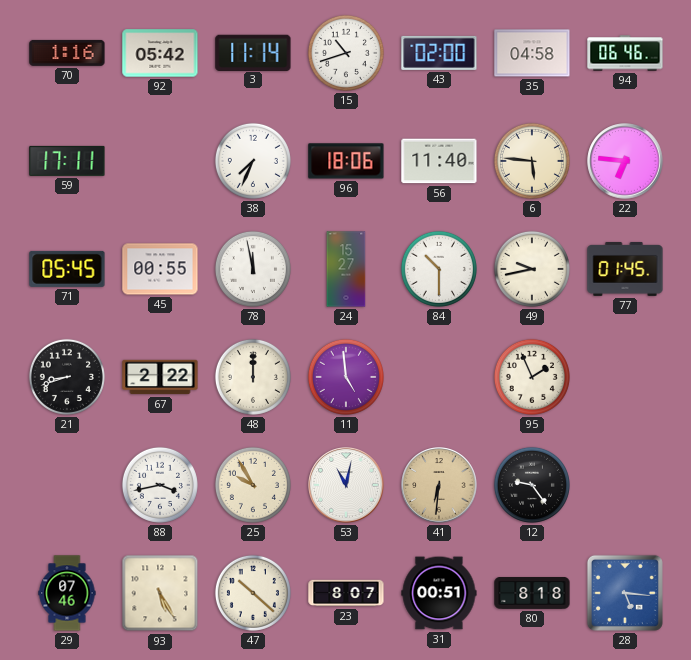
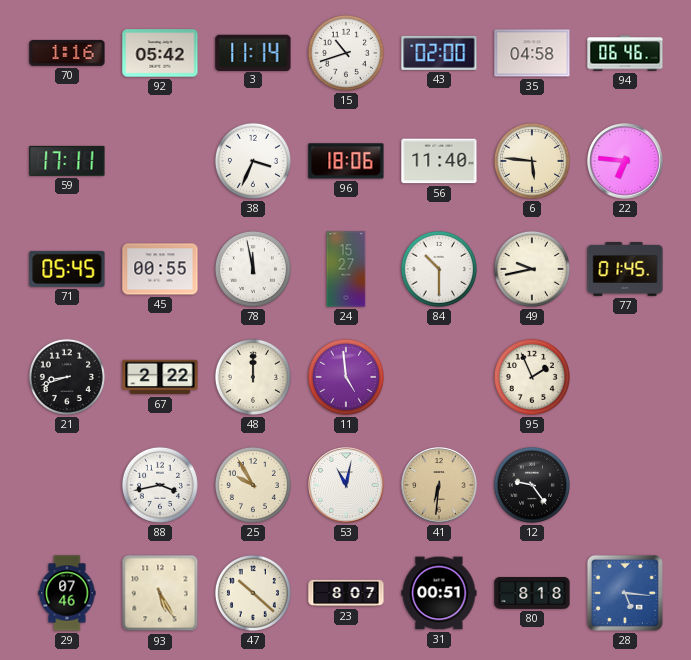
38: 7:34 -> 3:34
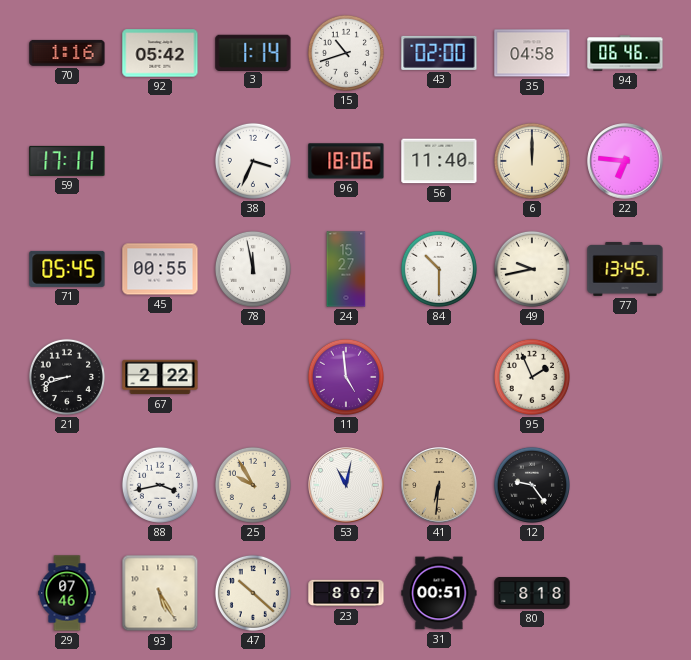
3: 11:14 -> 1:14
6: 5:46 -> 12:00
77: 01:45 -> 13:45
48: 12:00 -> none
28: 5:16 -> none
